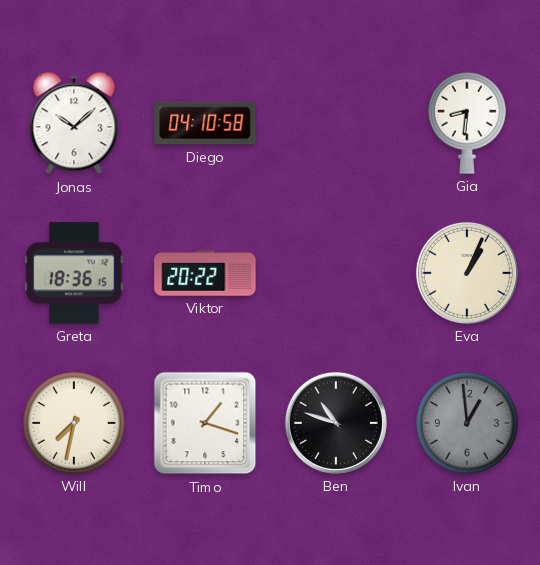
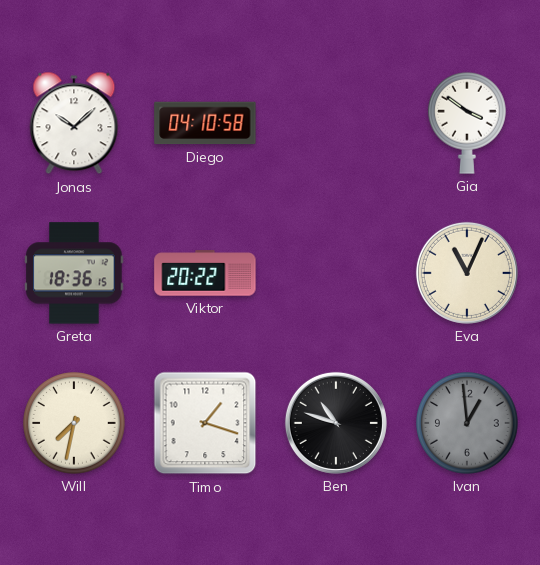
Gia: 8:31 -> 3:51
Eva: 1:04 -> 11:04
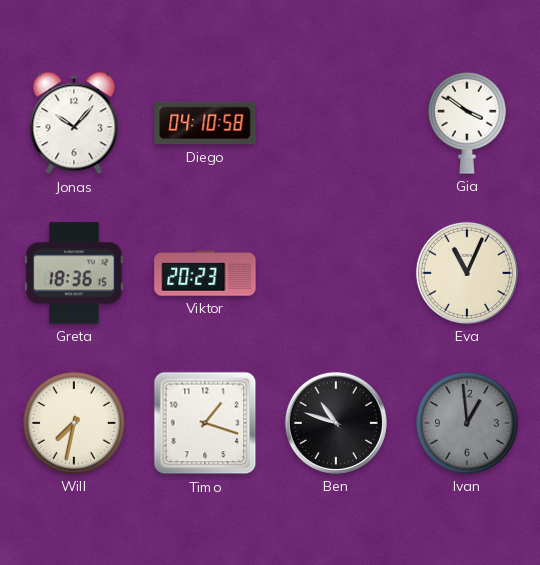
Jonas: 10:08 -> 10:07
Viktor: 20:22 -> 20:23
